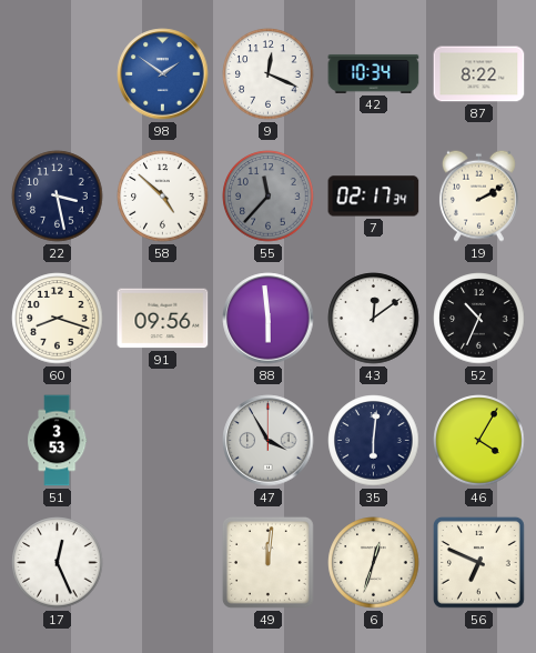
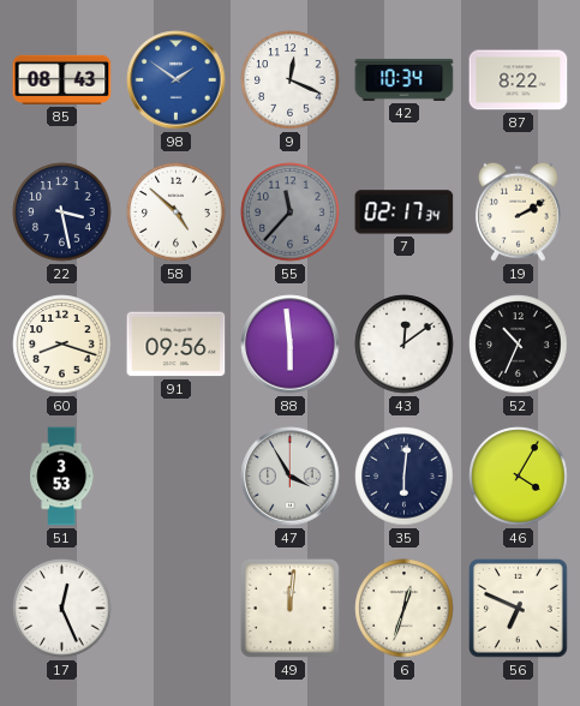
85: none -> 08:43
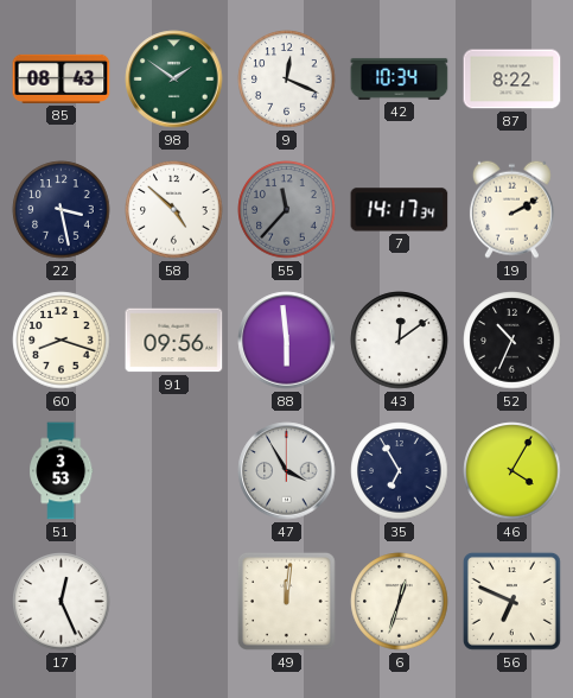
98 dial: blue -> green
7: 02:17 -> 14:17
35: 6:01 -> 6:55
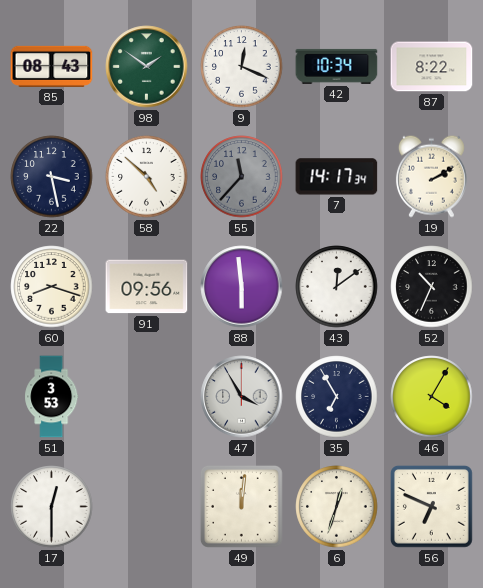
17: 12:26 -> 12:30
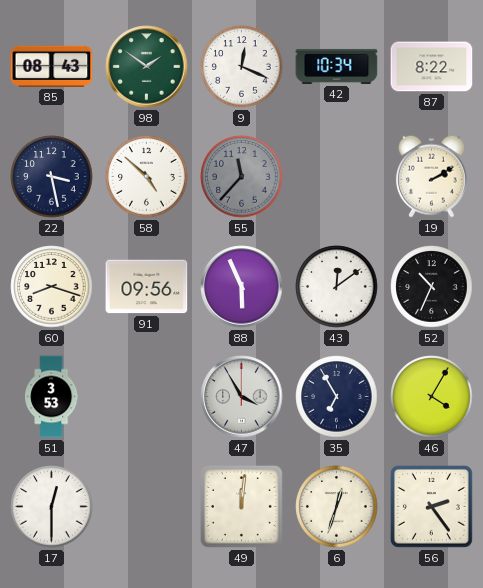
7: 14:17 -> none
88: 5:59 -> 5:56
56: 6:49 -> 2:24
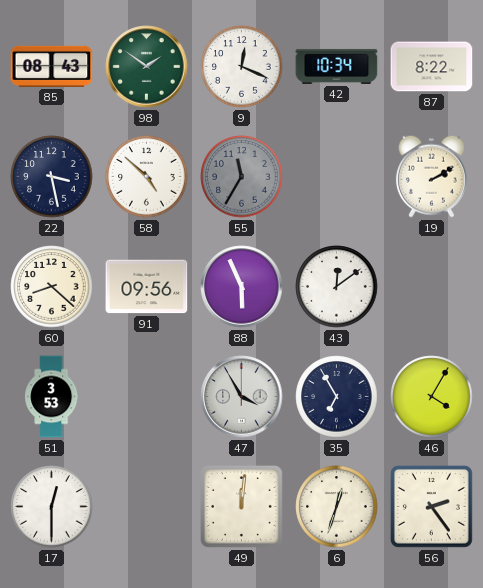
55: 11:37 -> 11:35
60: 8:18 -> 8:22
52: 10:34 -> none
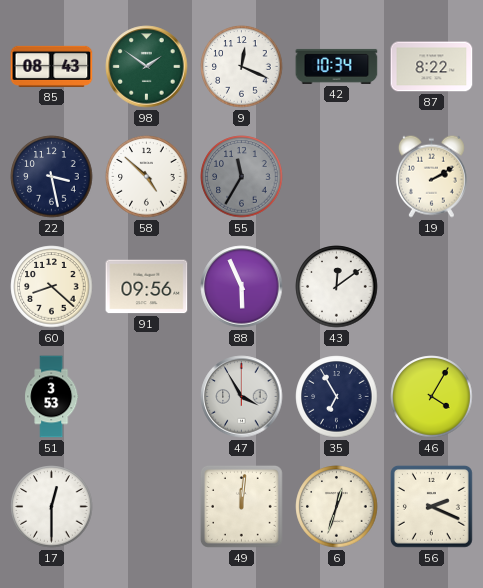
56: 2:24 -> 2:19
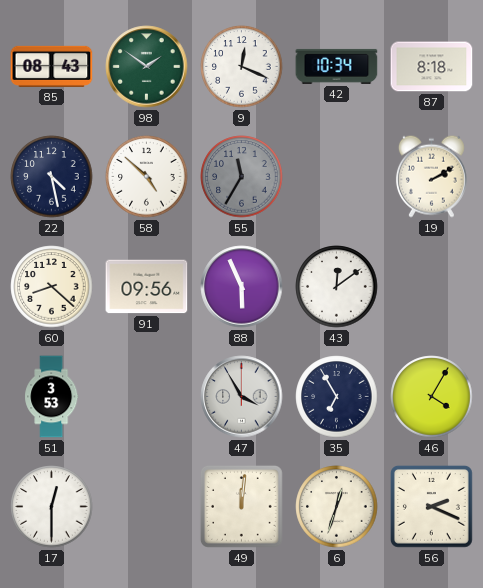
87: 8:22 -> 8:18
22: 3:28 -> 4:28
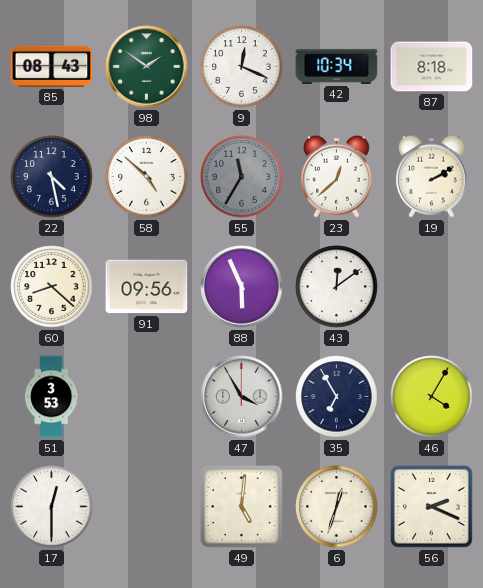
23: none -> 12:38
49: 12:01 -> 5:01
